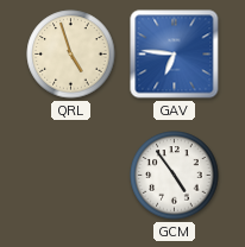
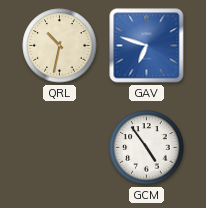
QRL: 4:57 -> 10:32
GAV: 6:46 -> 6:48
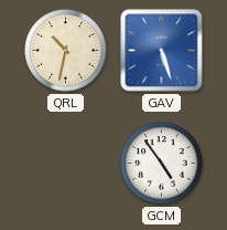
GAV: 6:48 -> 5:27
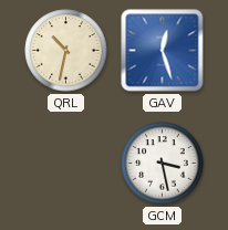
GAV: 5:27 -> 12:27
GCM: 4:54 -> 3:28
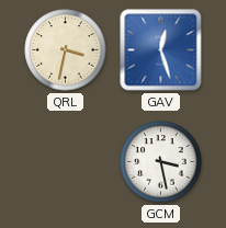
QRL: 10:32 -> 3:32
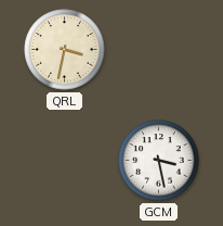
GAV: 12:27 -> none
